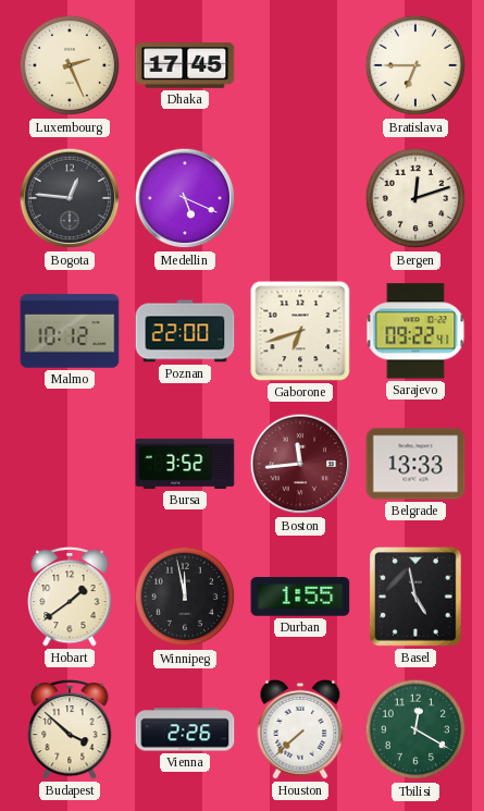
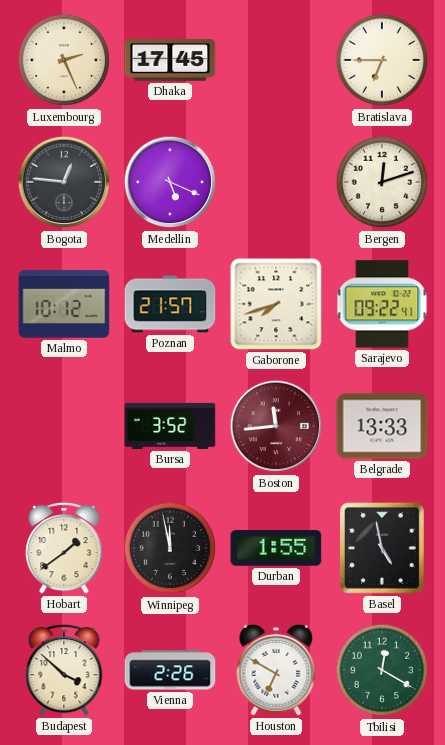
Poznan: 22:00 -> 21:57
Gaborone: 6:42 -> 7:42
Houston: 7:38 -> 6:50
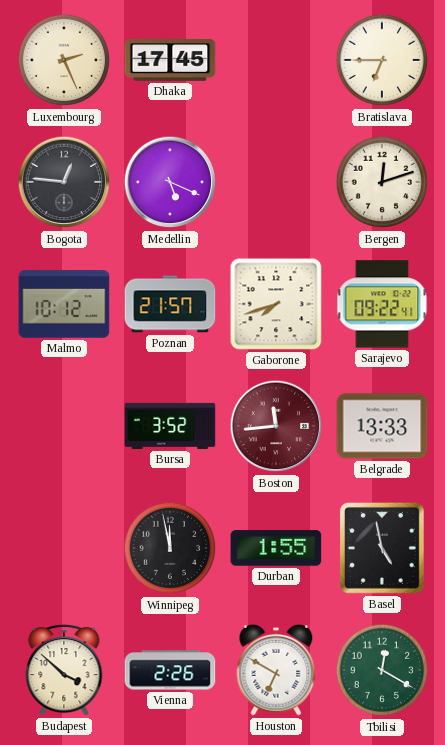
Hobart: 1:39 -> none
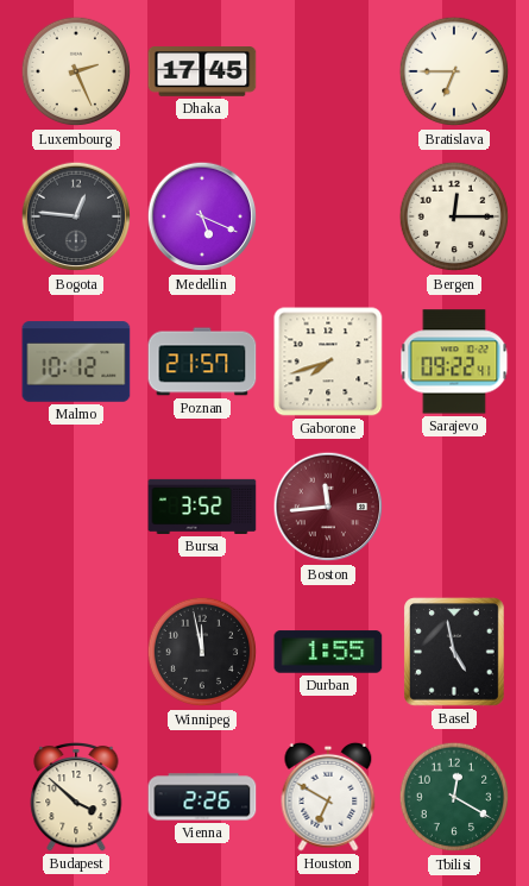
Bergen: 12:12 -> 12:15
Belgrade: 13:33 -> none
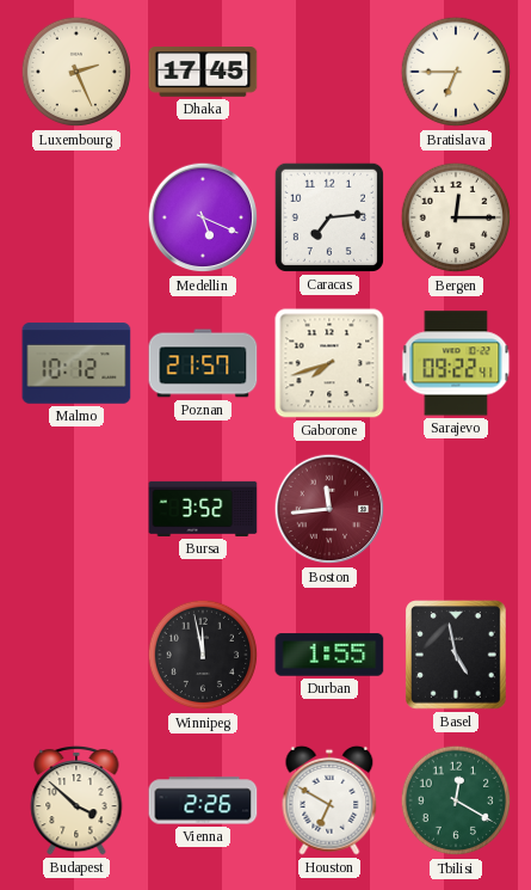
Bogota: 12:46 -> none
Caracas: none -> 7:14
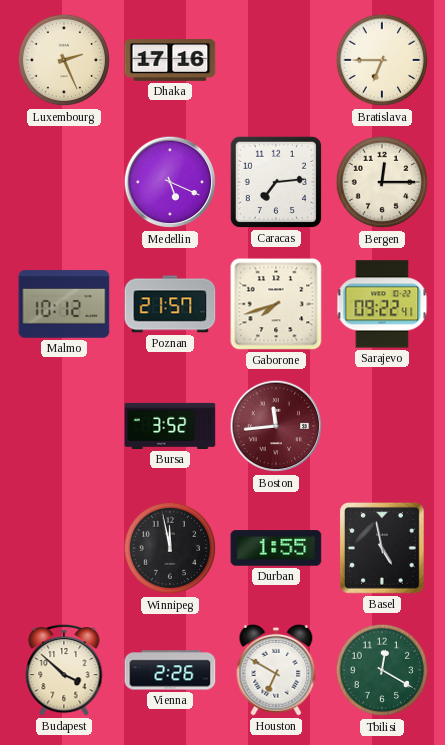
Dhaka: 17:45 -> 17:16
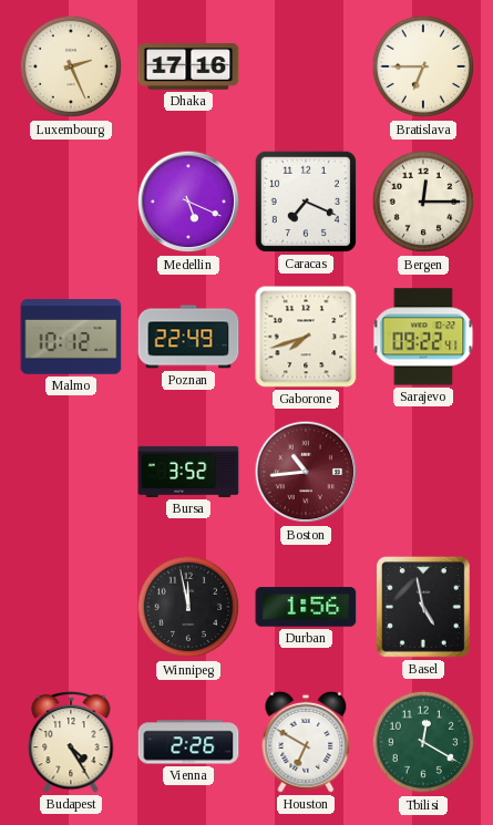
Caracas: 7:14 -> 7:19
Poznan: 21:57 -> 22:49
Boston: 11:44 -> 10:44
Durban: 1:55 -> 1:56
Budapest: 3:52 -> 4:25
